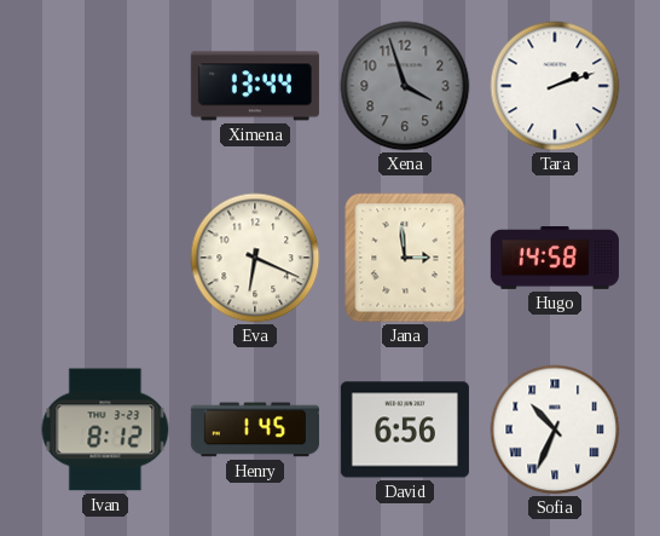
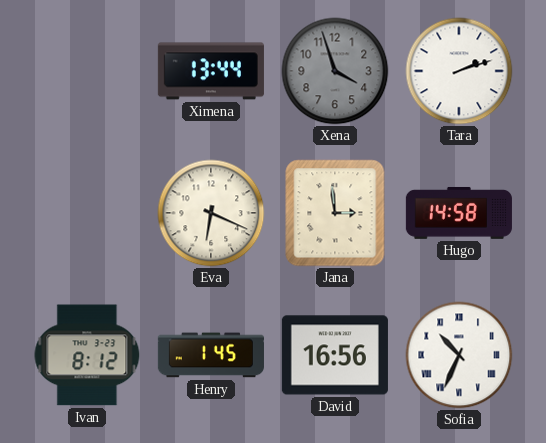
David: 6:56 -> 16:56
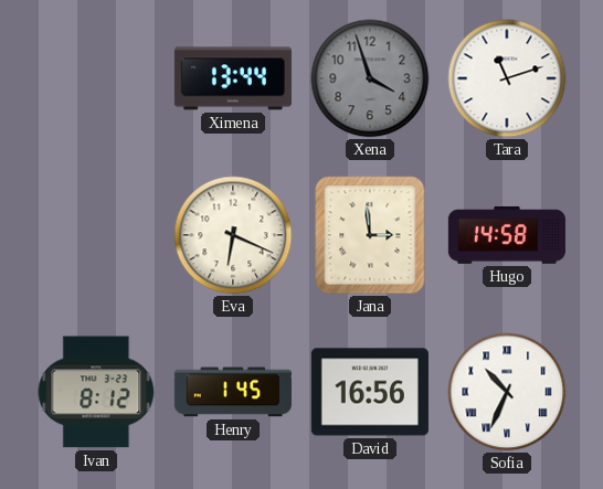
Tara: 2:12 -> 11:12
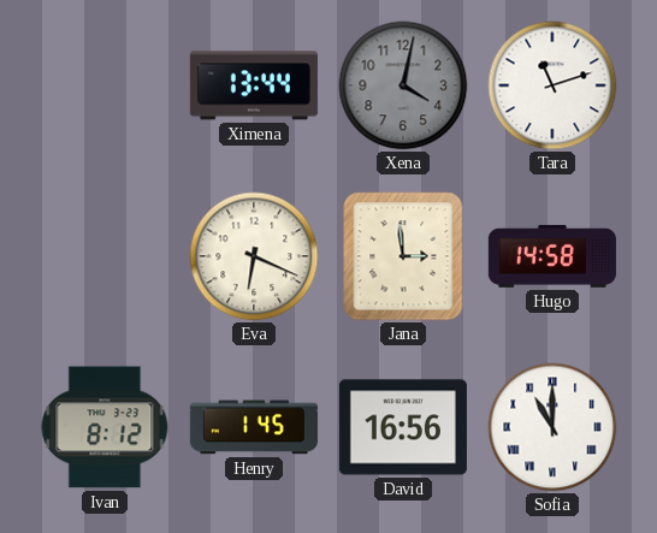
Xena: 3:57 -> 4:02
Sofia: 10:34 -> 11:00
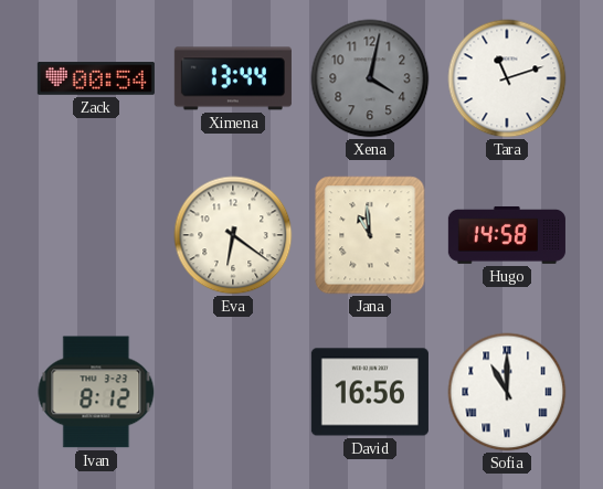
Zack: none -> 00:54
Eva: 6:19 -> 6:21
Jana: 2:59 -> 10:59
Henry: 1:45 -> none
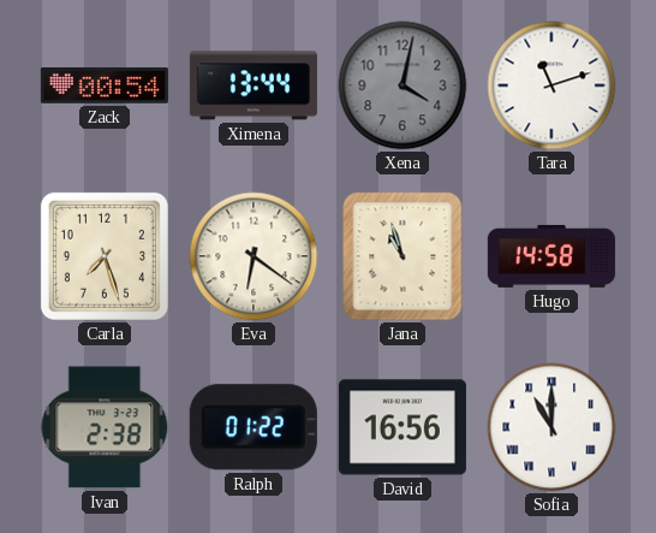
Carla: none -> 7:27
Jana: 10:59 -> 10:57
Ivan: 8:12 -> 2:38
Ralph: none -> 01:22
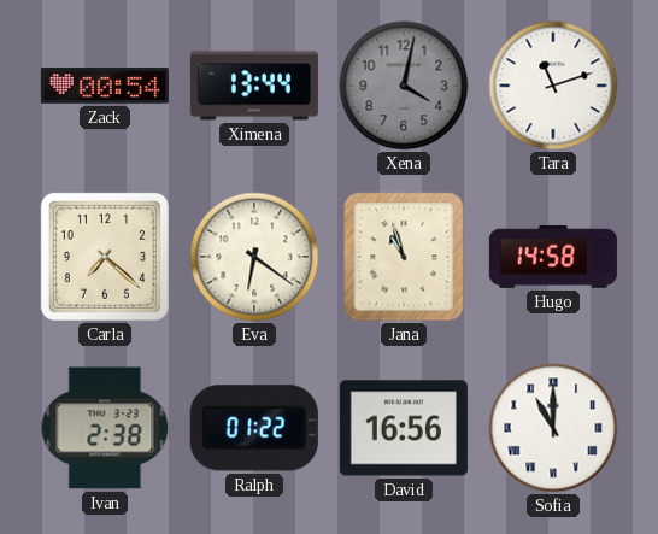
Carla: 7:27 -> 7:22
